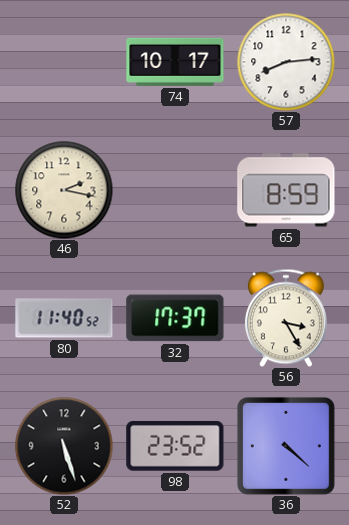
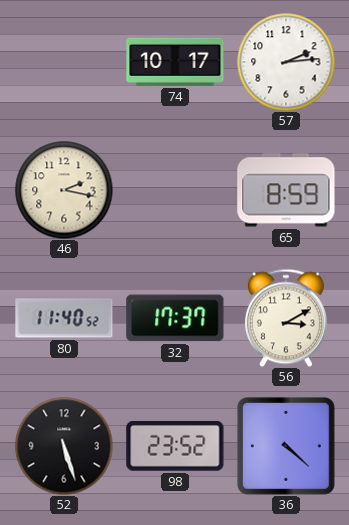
57: 8:14 -> 2:14
56: 3:25 -> 3:10
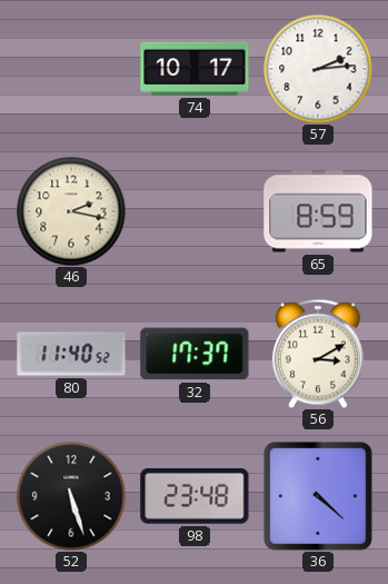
98: 23:52 -> 23:48
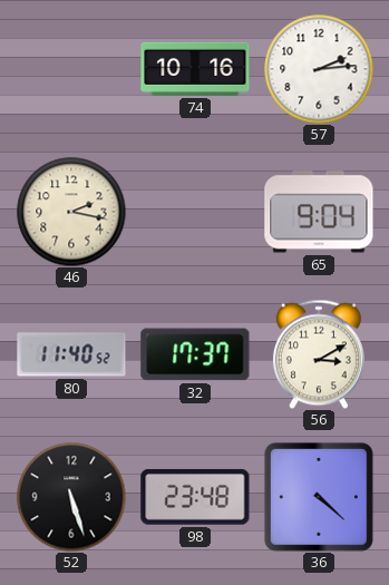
74: 10:17 -> 10:16
65: 8:59 -> 9:04
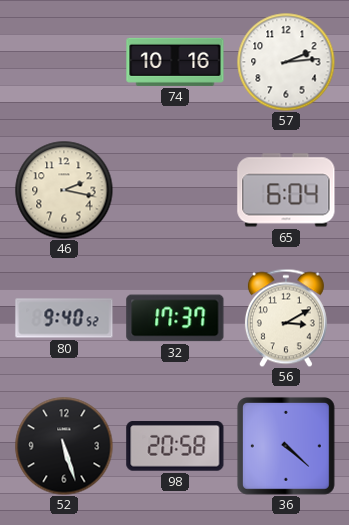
65: 9:04 -> 6:04
80: 11:40 -> 9:40
98: 23:48 -> 20:58
